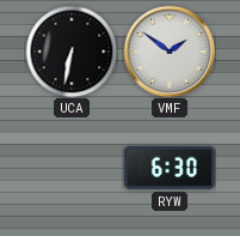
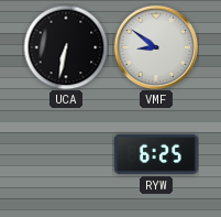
VMF: 1:51 -> 8:51
RYW: 6:30 -> 6:25
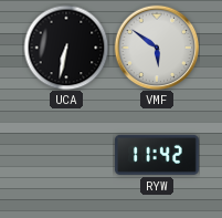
VMF: 8:51 -> 5:51
RYW: 6:25 -> 11:42
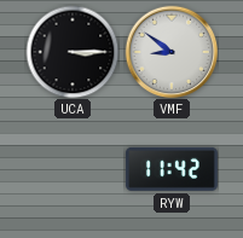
UCA: 6:32 -> 3:15
VMF: 5:51 -> 8:51
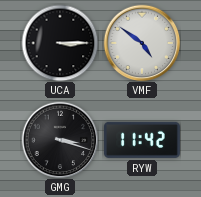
VMF: 8:51 -> 4:51
GMG: none -> 3:18
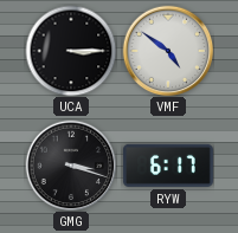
RYW: 11:42 -> 6:17
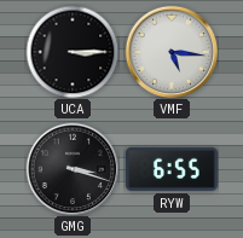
VMF: 4:51 -> 5:16
RYW: 6:17 -> 6:55
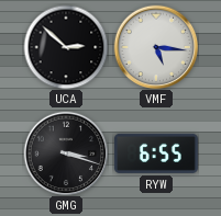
UCA: 3:15 -> 2:52
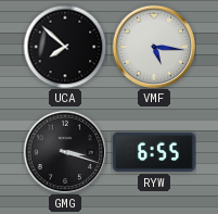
UCA: 2:52 -> 7:52
